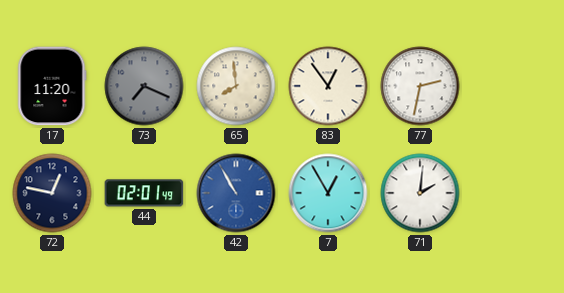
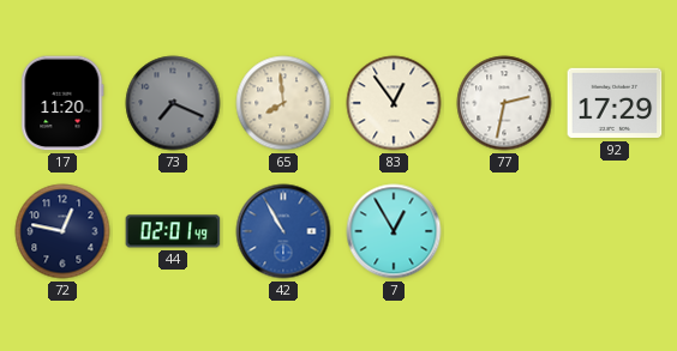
92: none -> 17:29
71: 2:01 -> none
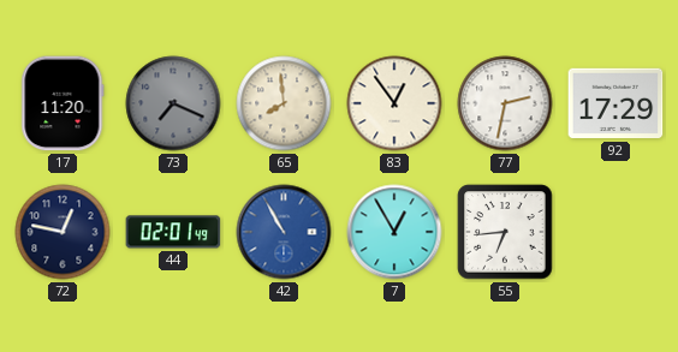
55: none -> 6:44
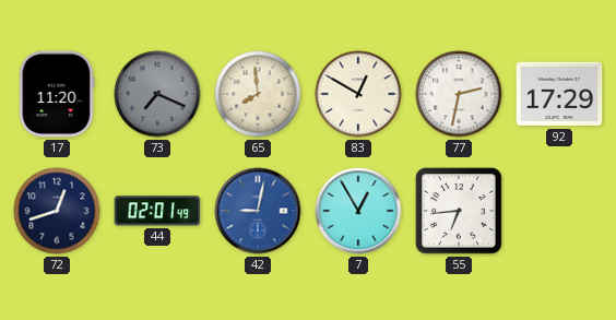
83: 12:54 -> 12:50
72: 12:47 -> 12:42
42: 10:55 -> 9:02
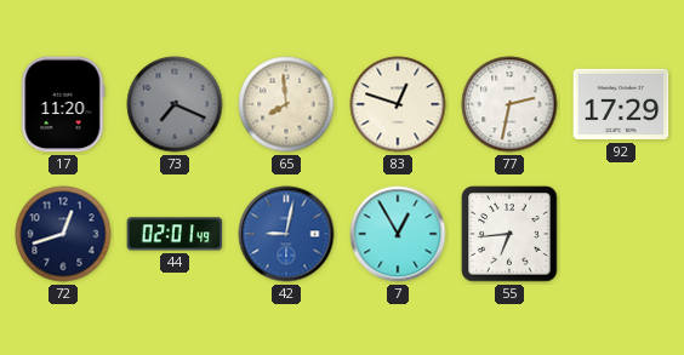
83: 12:50 -> 12:48
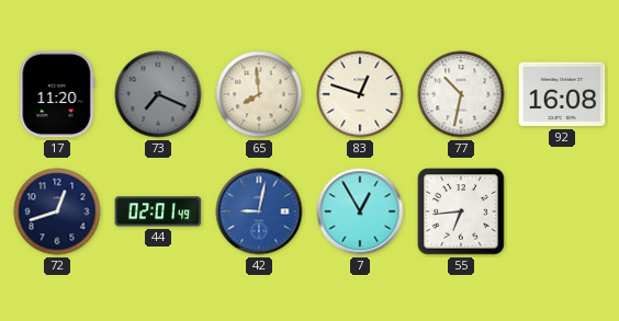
77: 2:32 -> 10:32
92: 17:29 -> 16:08
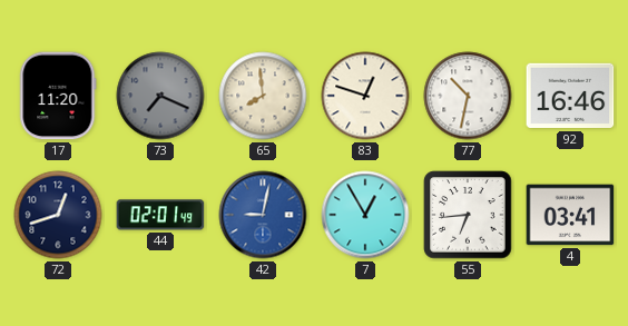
92: 16:08 -> 16:46
4: none -> 03:41
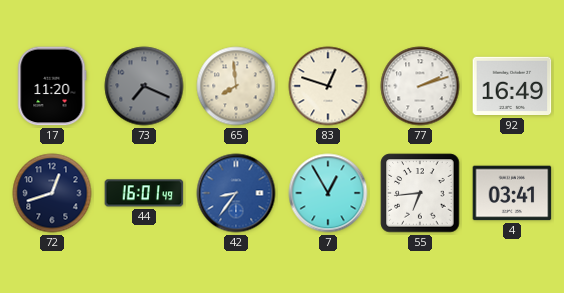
77: 10:32 -> 2:12
92: 16:46 -> 16:49
44: 02:01 -> 16:01
42: 9:02 -> 8:36
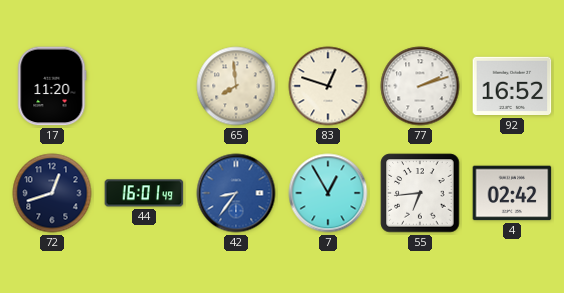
73: 7:19 -> none
92: 16:49 -> 16:52
4: 03:41 -> 02:42
